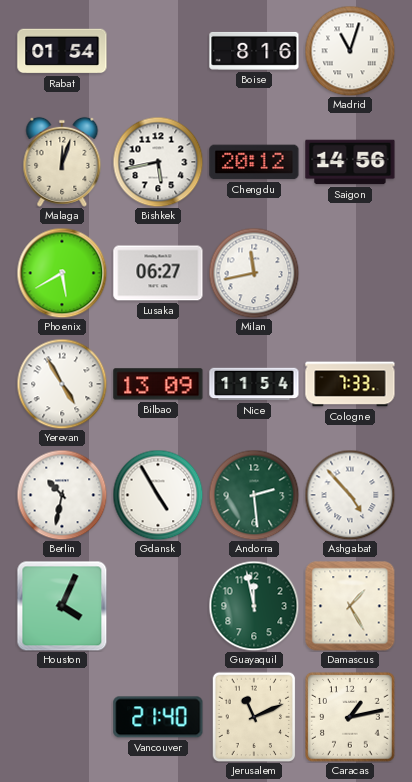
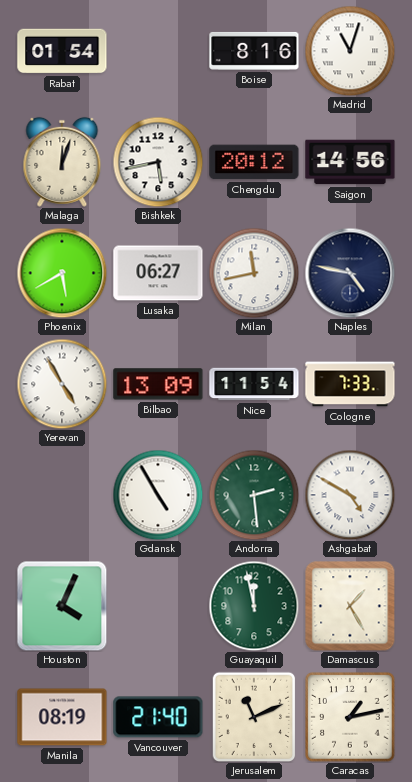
Naples: none -> 4:47
Berlin: 10:32 -> none
Ashgabat: 4:53 -> 4:50
Manila: none -> 08:19
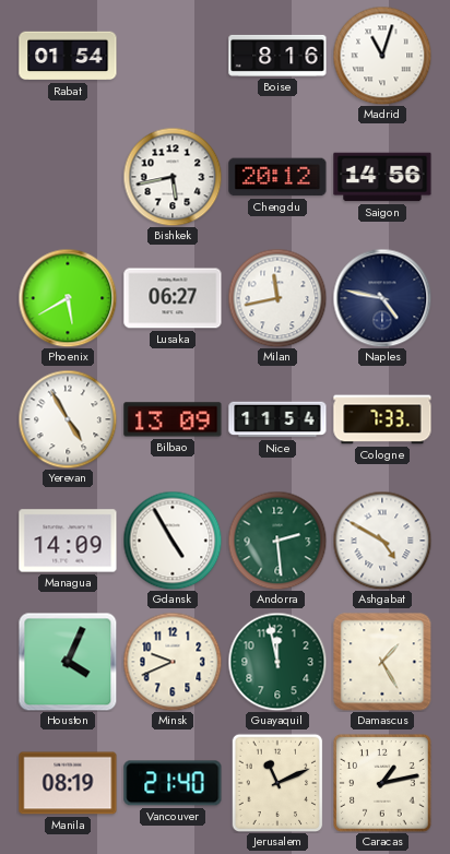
Malaga: 12:03 -> none
Managua: none -> 14:09
Minsk: none -> 9:41
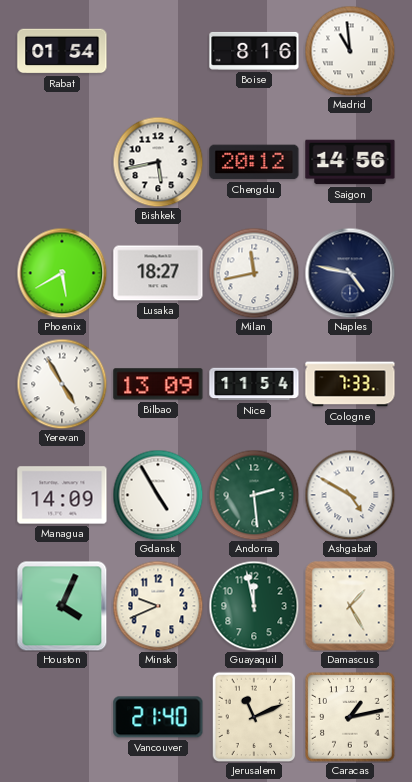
Madrid: 11:03 -> 10:59
Lusaka: 06:27 -> 18:27
Manila: 08:19 -> none
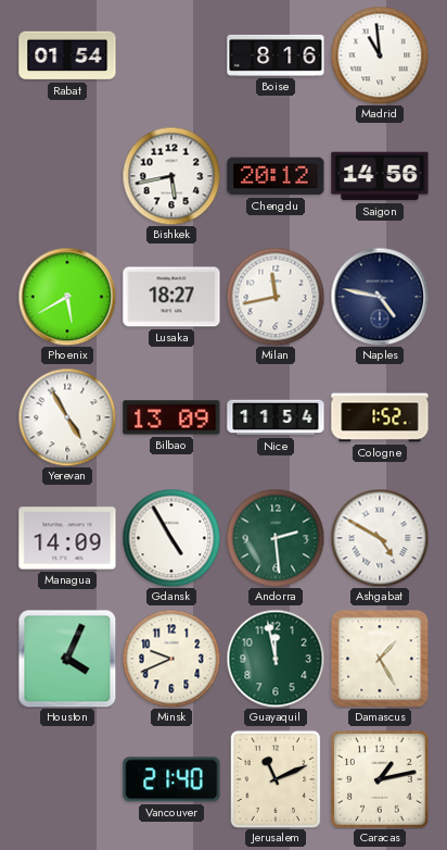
Cologne: 7:33 -> 1:52
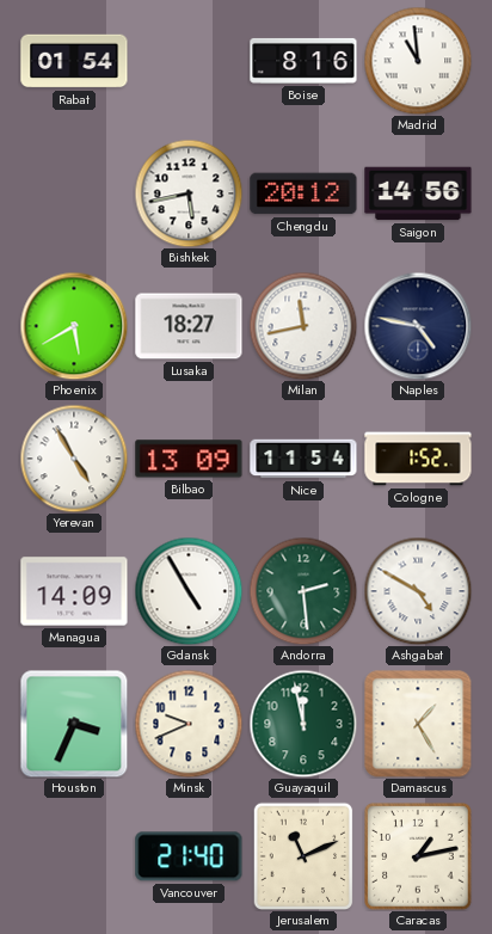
Houston: 4:04 -> 3:34
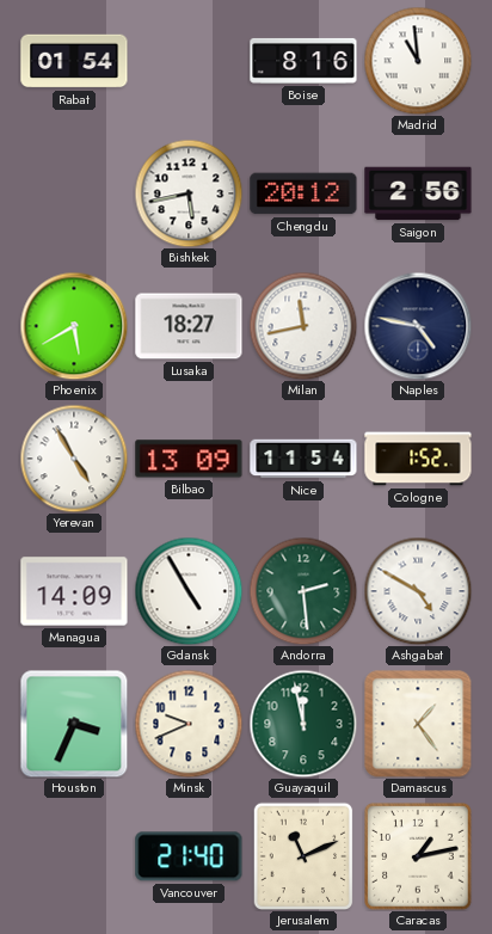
Saigon: 14:56 -> 2:56
Damascus: 1:25 -> 1:24
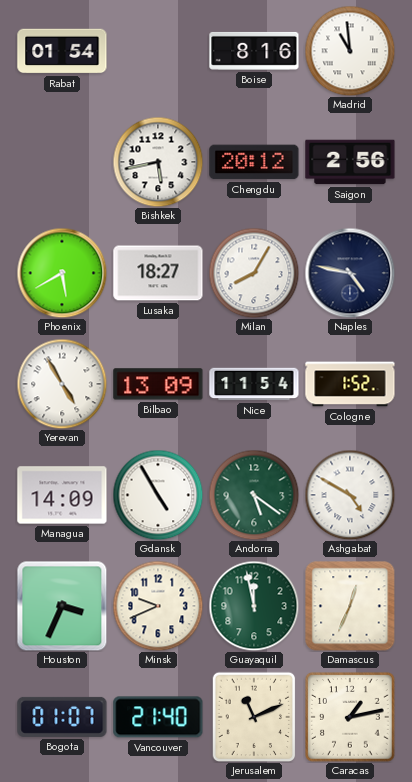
Milan: 11:43 -> 8:05
Andorra: 2:29 -> 5:21
Damascus: 1:24 -> 12:34
Bogota: none -> 01:07
